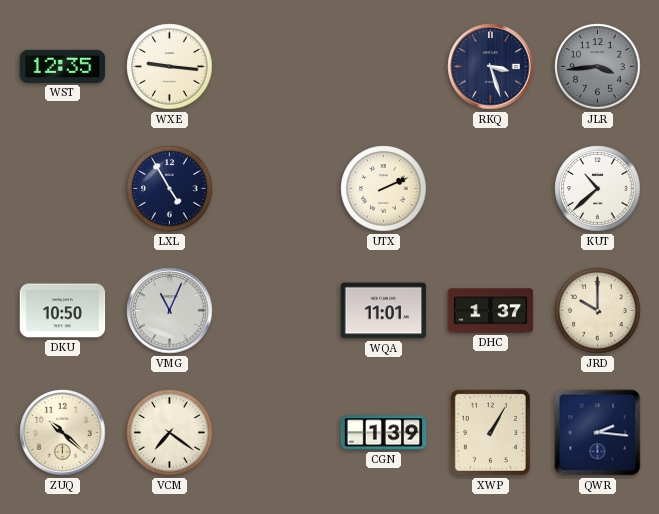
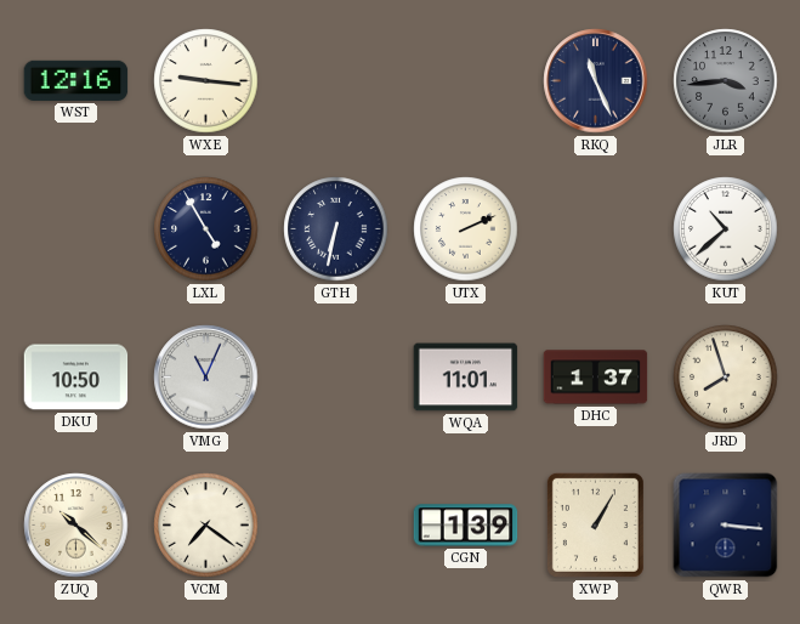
WST: 12:35 -> 12:16
RKQ: 3:27 -> 11:26
GTH: none -> 6:32
JRD: 10:00 -> 7:57
QWR: 2:16 -> 3:16
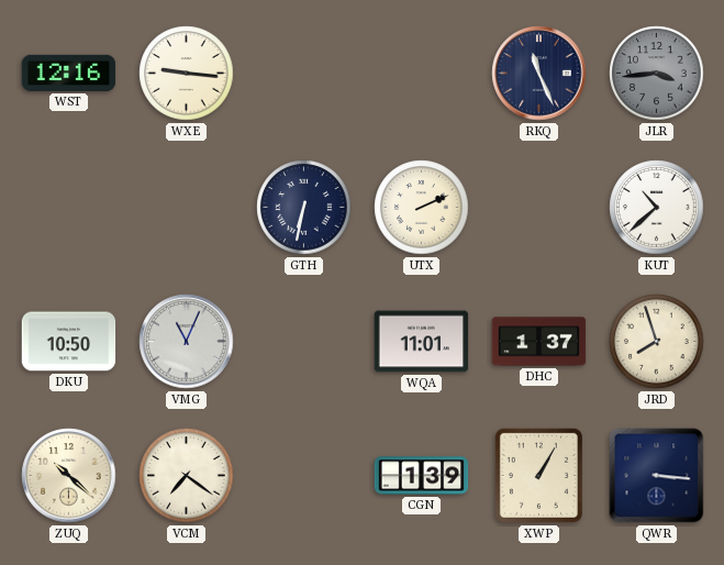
LXL: 4:55 -> none
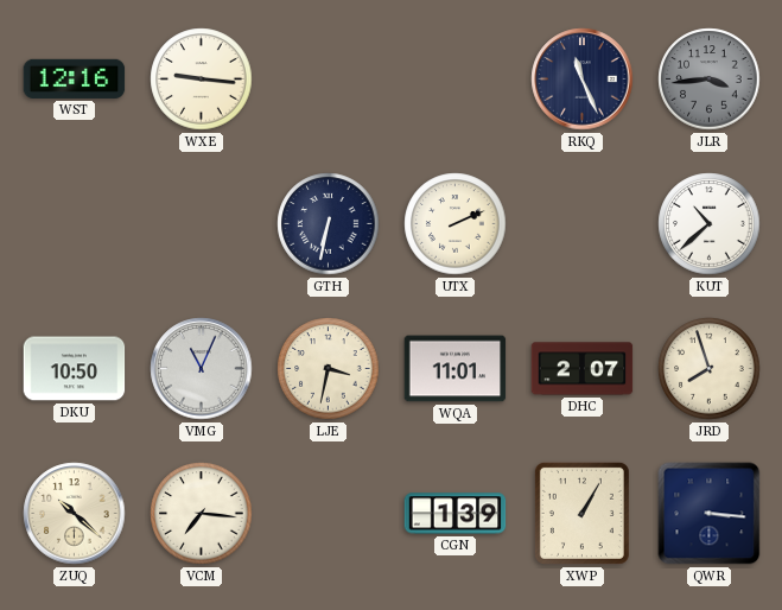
LJE: none -> 3:32
DHC: 1:37 -> 2:07
VCM: 7:21 -> 7:16
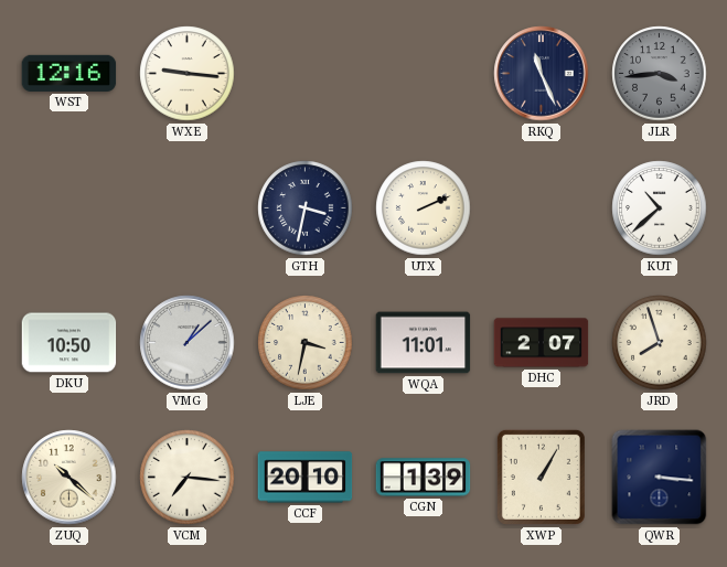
GTH: 6:32 -> 3:32
VMG: 11:04 -> 1:08
CCF: none -> 20:10
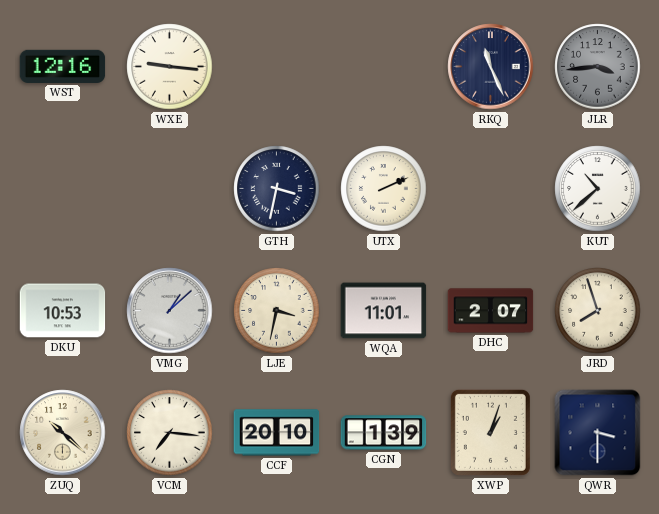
DKU: 10:50 -> 10:53
XWP: 1:05 -> 1:03
QWR: 3:16 -> 3:30
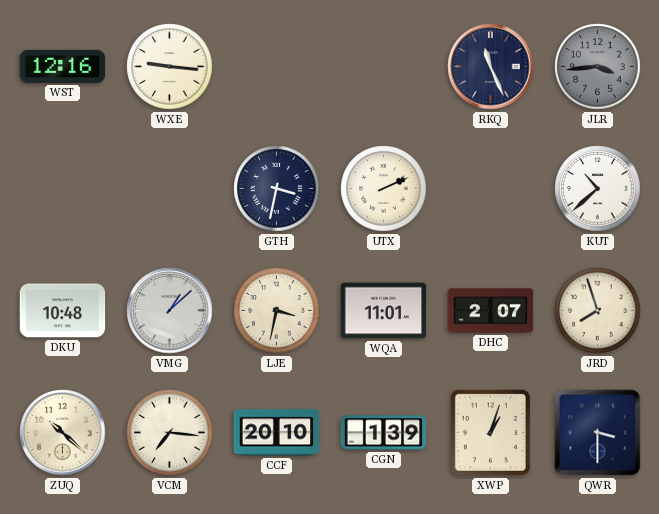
DKU: 10:53 -> 10:48
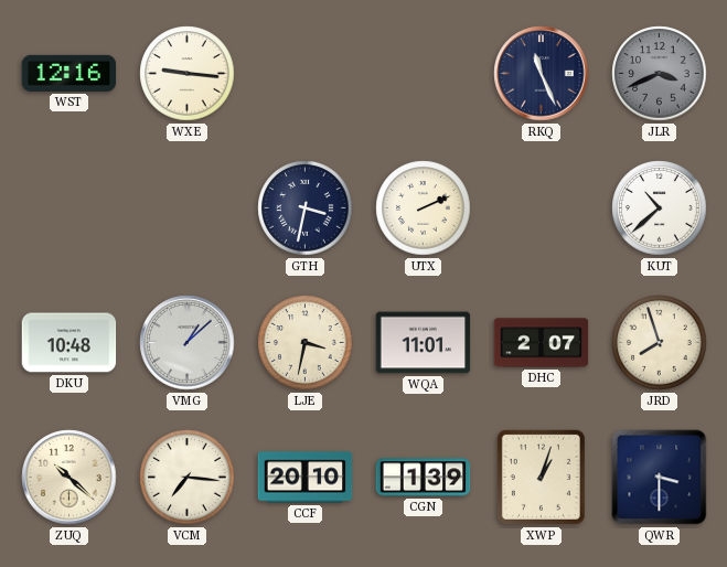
JLR: 3:44 -> 3:41
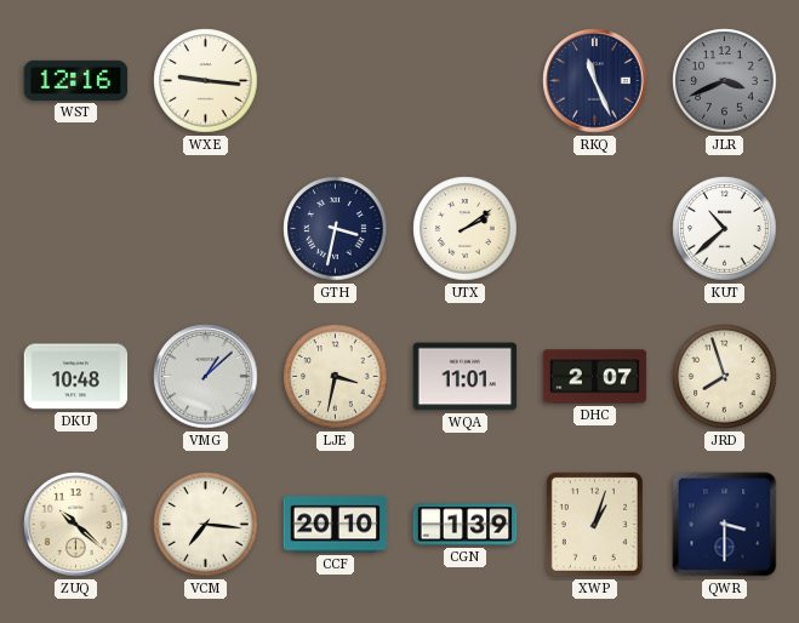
UTX: 2:11 -> 2:09
